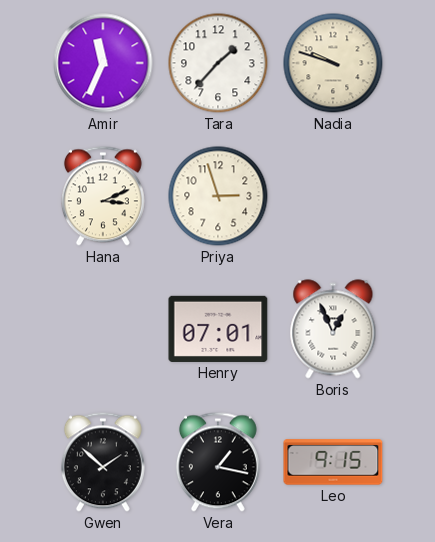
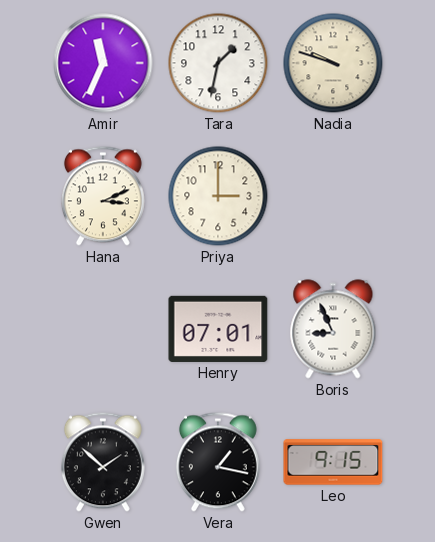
Tara: 1:37 -> 1:32
Priya: 2:57 -> 3:00
Boris: 12:56 -> 8:56
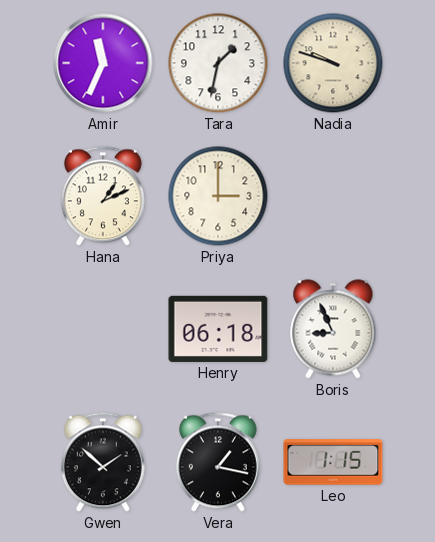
Hana: 3:11 -> 1:11
Henry: 07:01 -> 06:18
Leo: 9:15 -> 1:15
